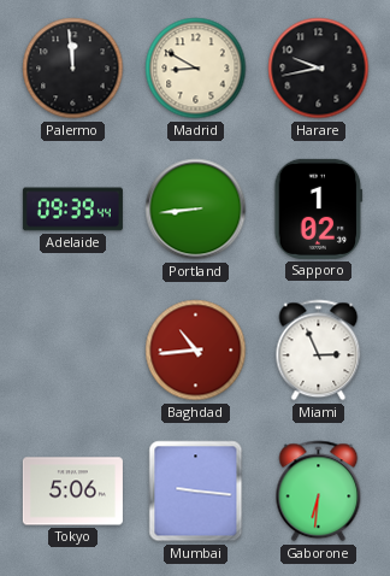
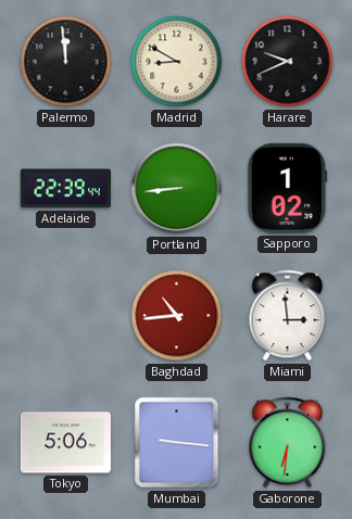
Harare: 9:43 -> 9:41
Adelaide: 09:39 -> 22:39
Miami: 2:56 -> 2:59
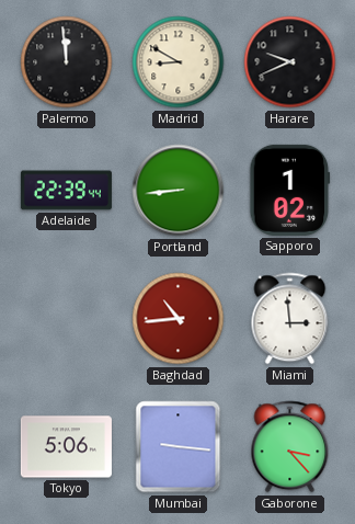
Gaborone: 6:31 -> 3:23
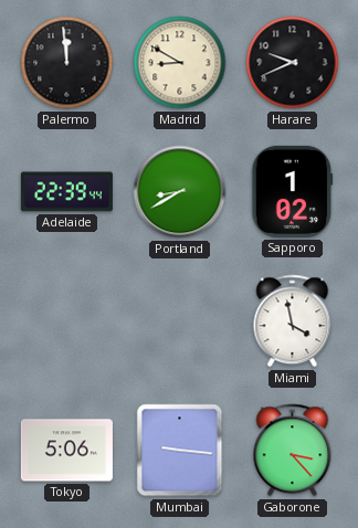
Portland: 8:44 -> 8:40
Baghdad: 10:44 -> none
Miami: 2:59 -> 3:58
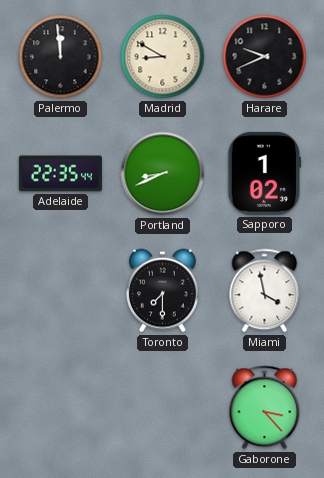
Adelaide: 22:39 -> 22:35
Portland: 8:40 -> 8:41
Toronto: none -> 7:30
Tokyo: 5:06 -> none
Mumbai: 9:16 -> none
